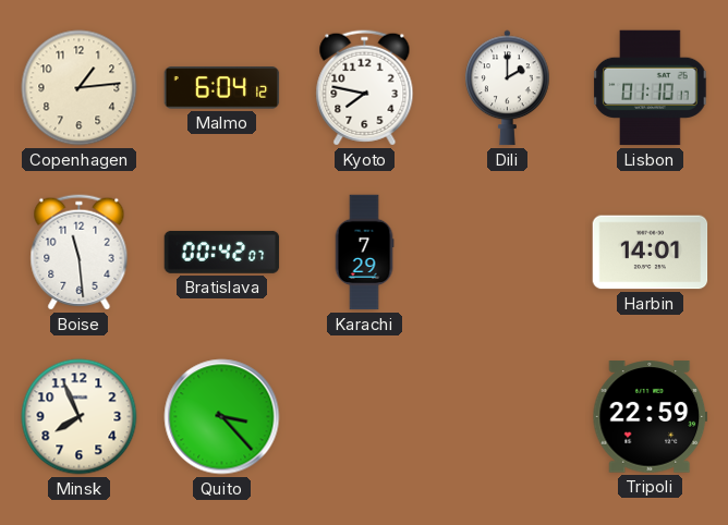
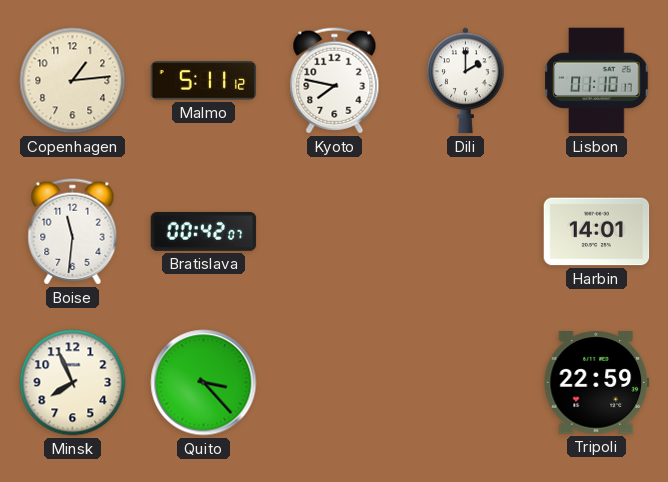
Malmo: 6:04 -> 5:11
Boise: 11:29 -> 11:31
Karachi: 7:29 -> none
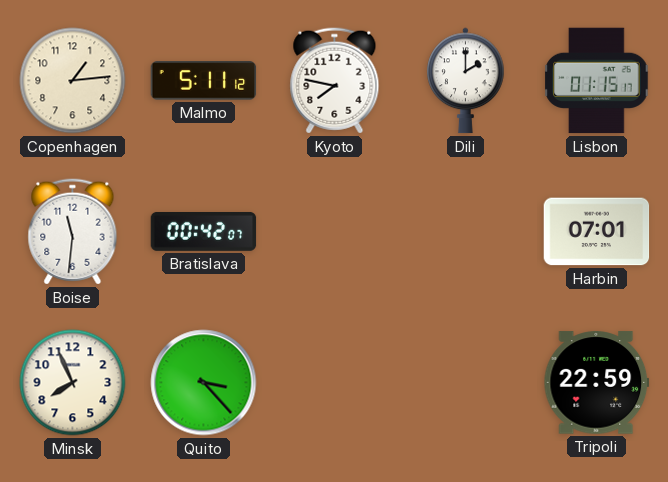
Lisbon: 01:10 -> 01:15
Harbin: 14:01 -> 07:01
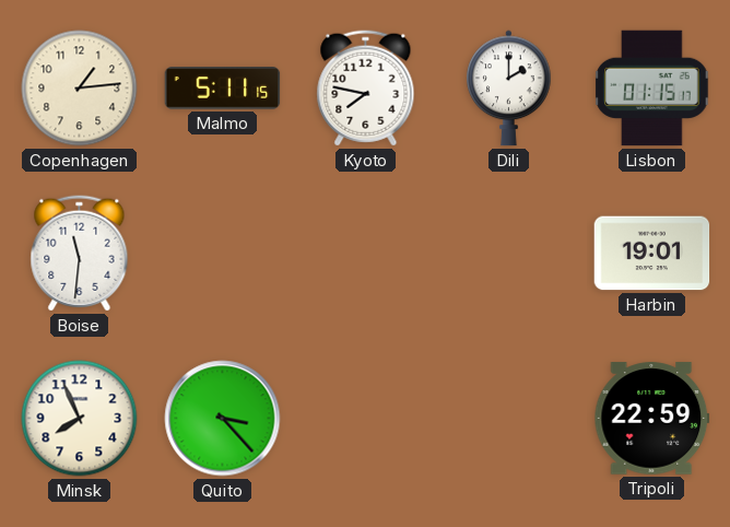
Malmo: 5:11:12 -> 5:11:15
Bratislava: 00:42 -> none
Harbin: 07:01 -> 19:01
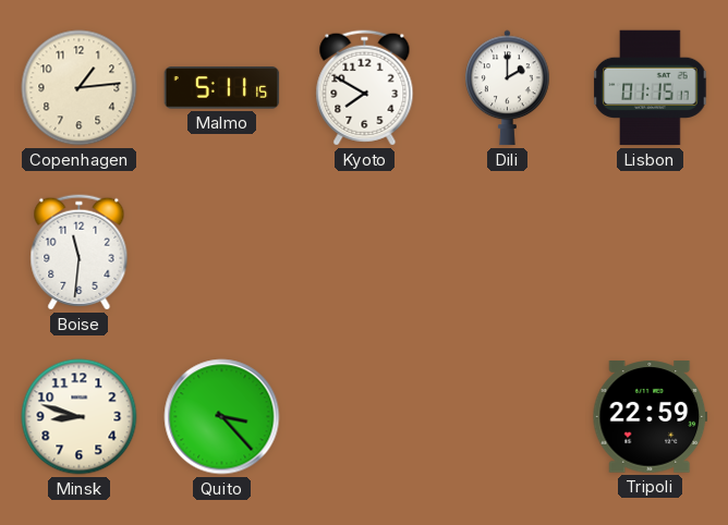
Kyoto: 7:47 -> 7:50
Harbin: 19:01 -> none
Minsk: 7:56 -> 8:48
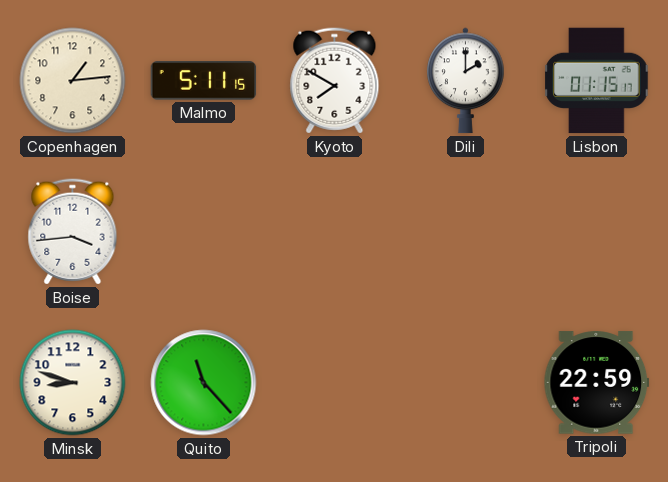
Boise: 11:31 -> 3:44
Quito: 3:23 -> 11:23
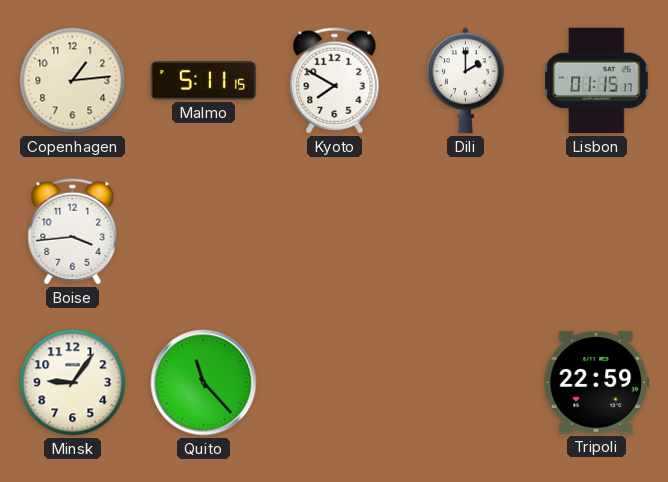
Minsk: 8:48 -> 9:06
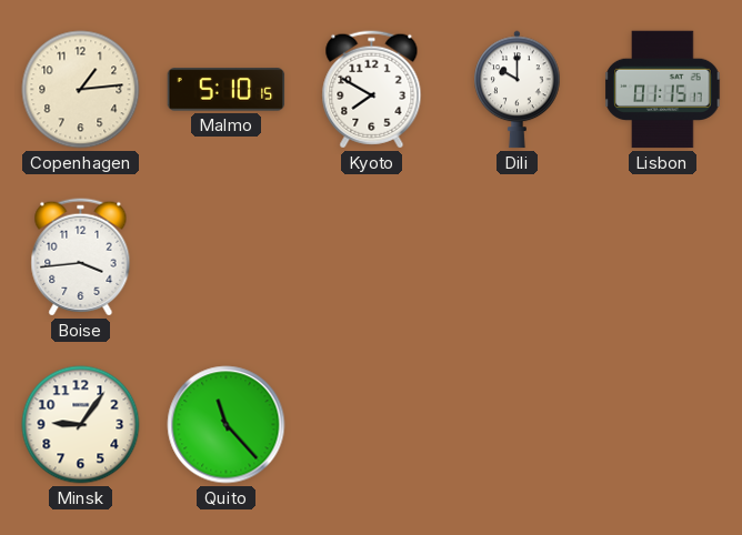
Malmo: 5:11 -> 5:10
Dili: 2:00 -> 10:00
Tripoli: 22:59 -> none
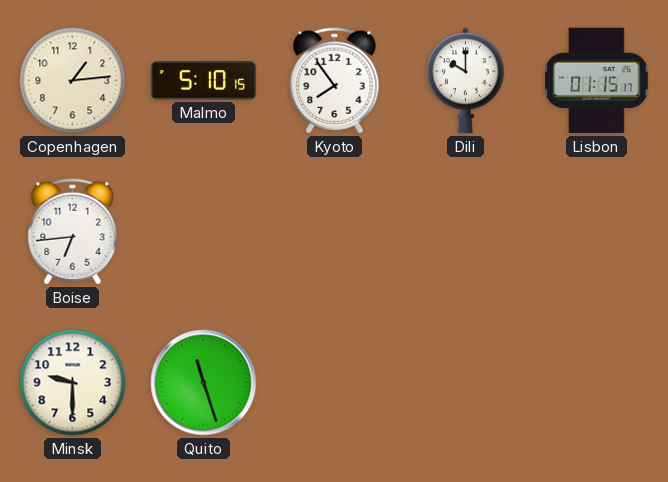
Kyoto: 7:50 -> 7:54
Boise: 3:44 -> 6:44
Minsk: 9:06 -> 9:30
Quito: 11:23 -> 11:27
